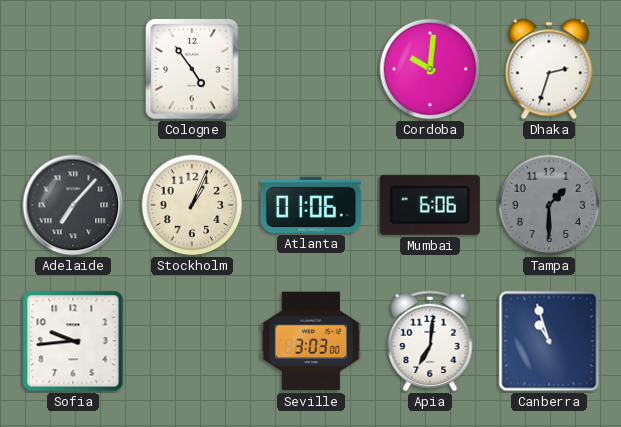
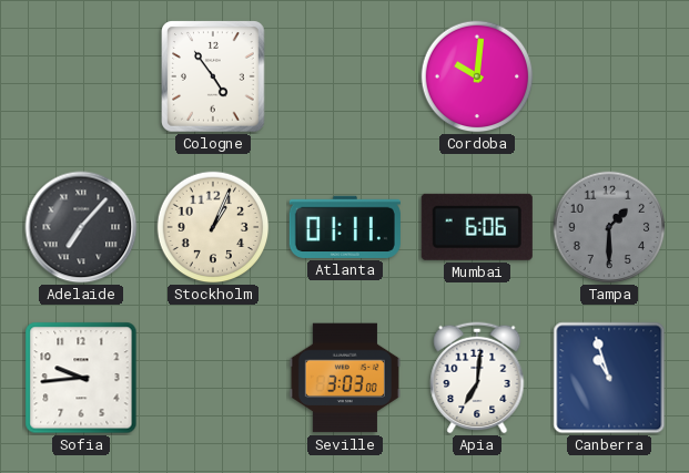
Dhaka: 2:33 -> none
Atlanta: 01:06 -> 01:11
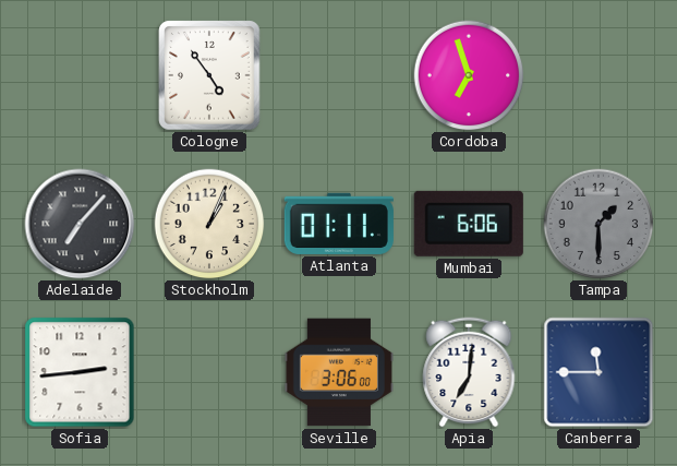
Cordoba: 10:01 -> 6:57
Sofia: 9:44 -> 2:44
Seville: 3:03 -> 3:06
Canberra: 10:57 -> 11:45
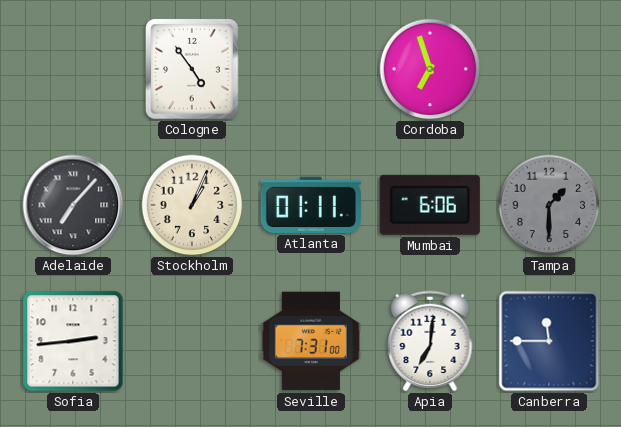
Seville: 3:06 -> 7:31
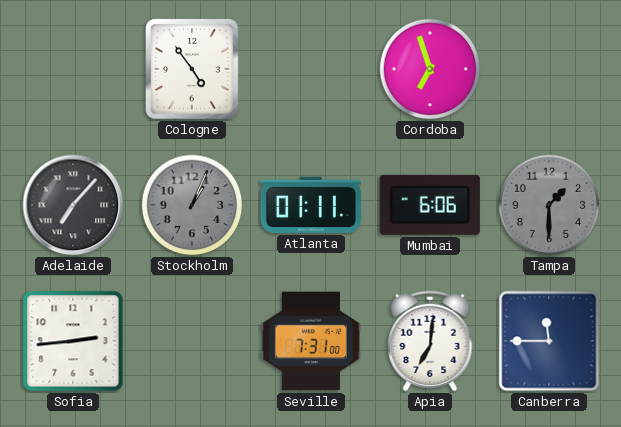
Stockholm dial: cream -> grey
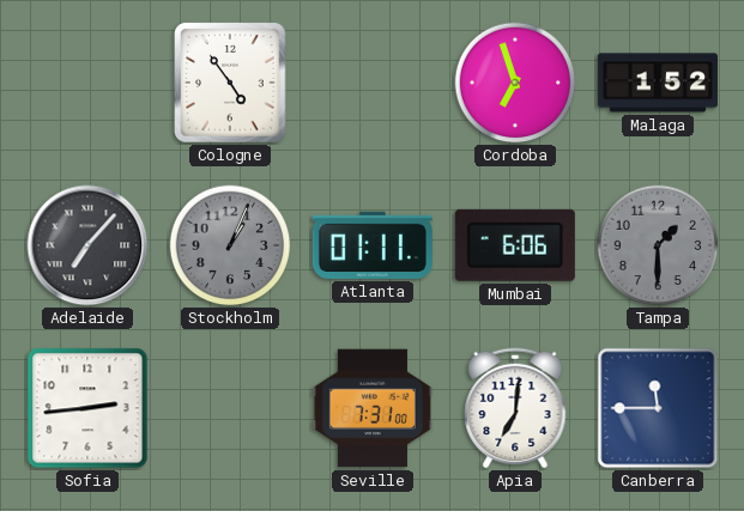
Malaga: none -> 1:52
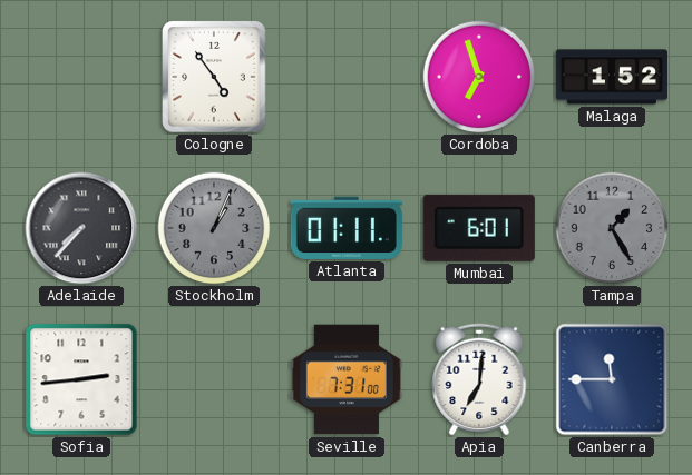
Adelaide: 7:07 -> 7:37
Mumbai: 6:06 -> 6:01
Tampa: 1:30 -> 1:25
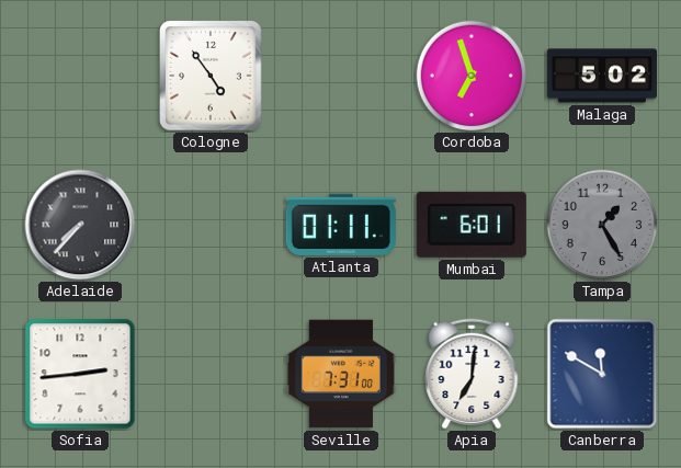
Malaga: 1:52 -> 5:02
Stockholm: 1:04 -> none
Canberra: 11:45 -> 11:50
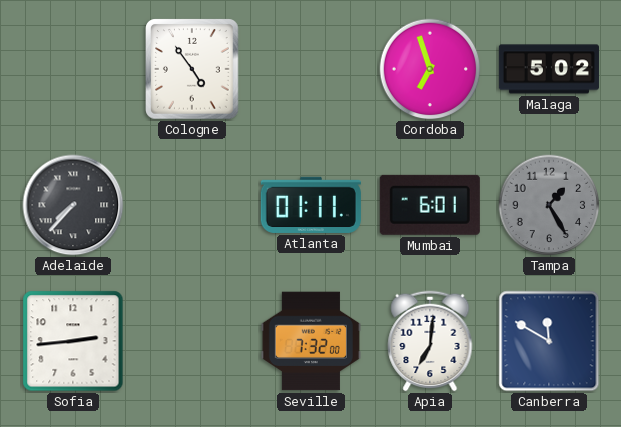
Seville: 7:31 -> 7:32
